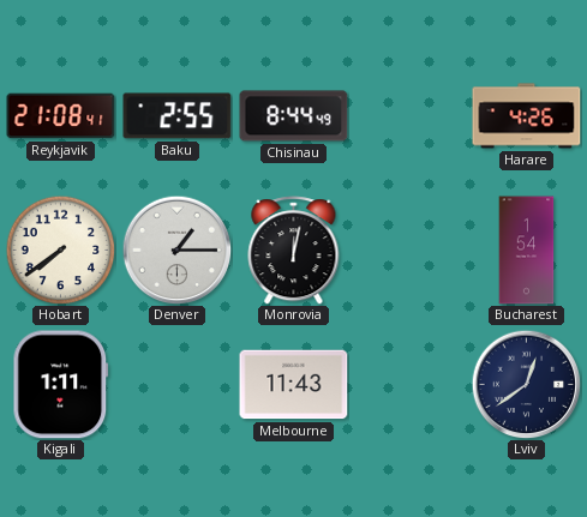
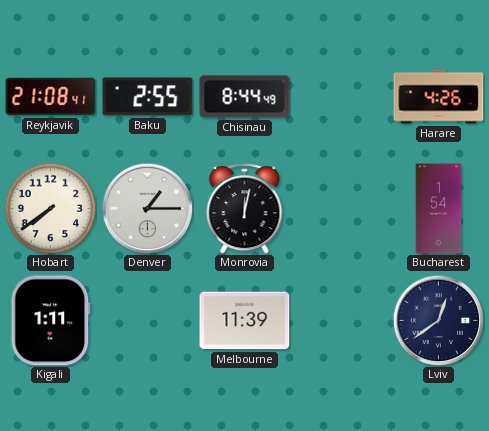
Melbourne: 11:43 -> 11:39
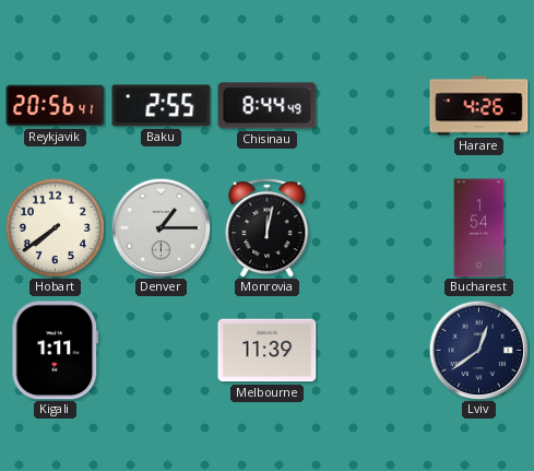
Reykjavik: 21:08 -> 20:56
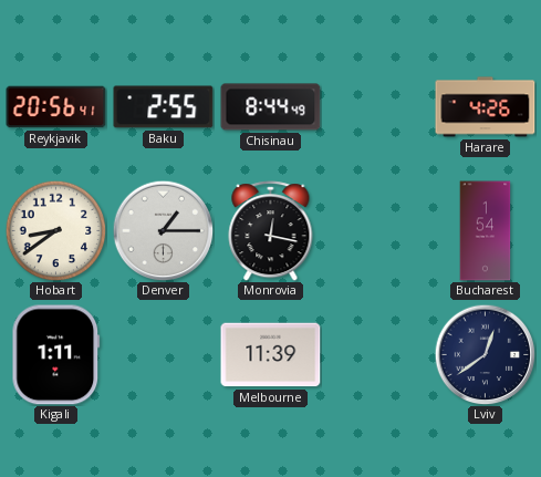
Hobart: 7:39 -> 8:39
Monrovia: 12:02 -> 12:17
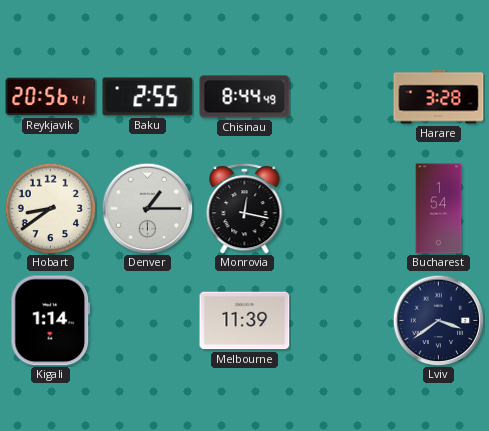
Harare: 4:26 -> 3:28
Kigali: 1:11 -> 1:14
Lviv: 12:39 -> 3:39
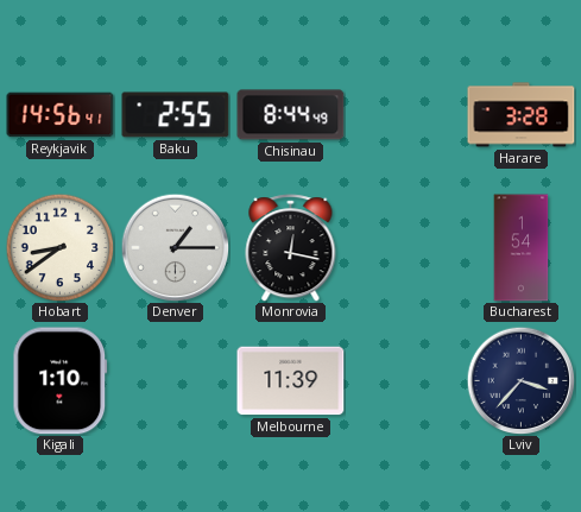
Reykjavik: 20:56 -> 14:56
Kigali: 1:14 -> 1:10
Lviv: 3:39 -> 3:37
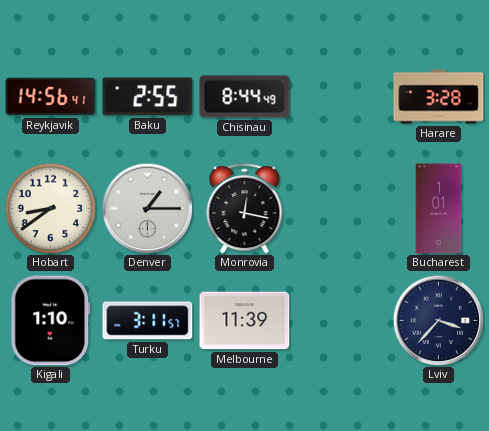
Bucharest: 1:54 -> 1:01
Turku: none -> 3:11
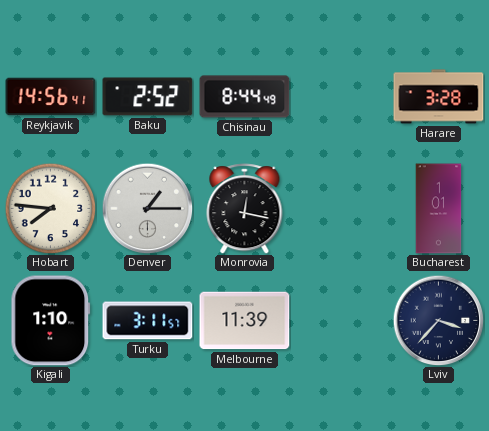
Baku: 2:55 -> 2:52
Hobart: 8:39 -> 7:46
